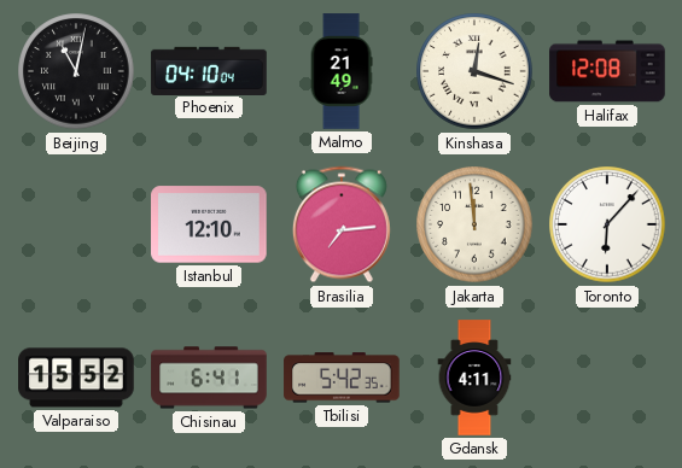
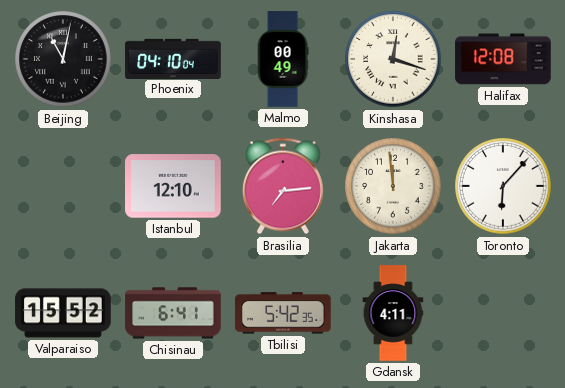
Malmo: 21:49 -> 00:49
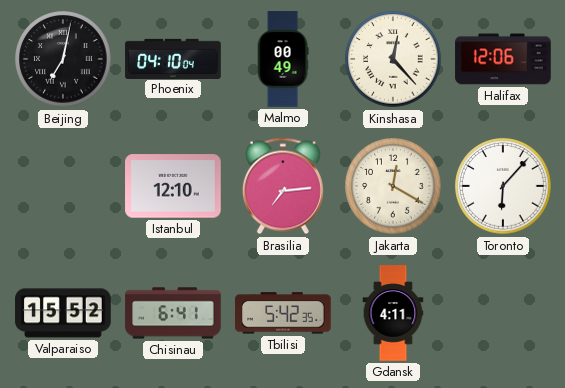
Beijing: 11:02 -> 7:02
Kinshasa: 12:18 -> 12:23
Halifax: 12:08 -> 12:06
Jakarta: 11:59 -> 12:20
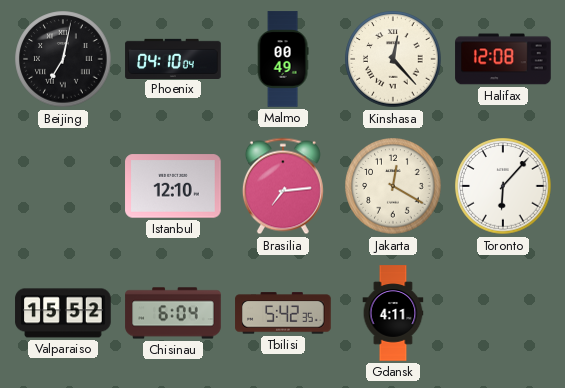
Halifax: 12:06 -> 12:08
Chisinau: 6:41 -> 6:04
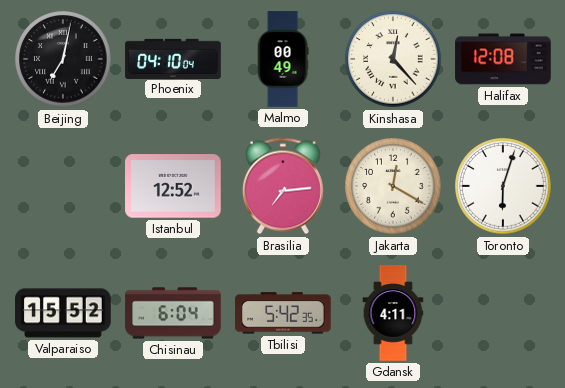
Istanbul: 12:10 -> 12:52
Toronto: 6:07 -> 6:03
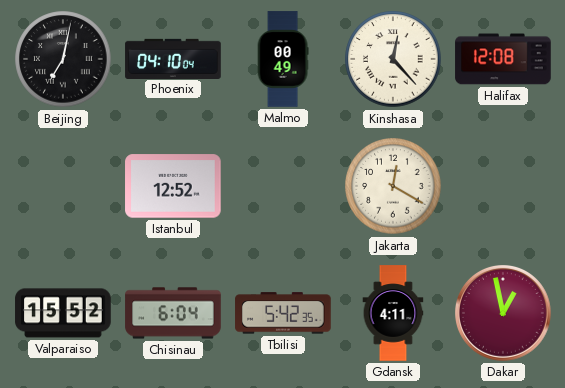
Brasilia: 7:14 -> none
Toronto: 6:03 -> none
Dakar: none -> 12:58
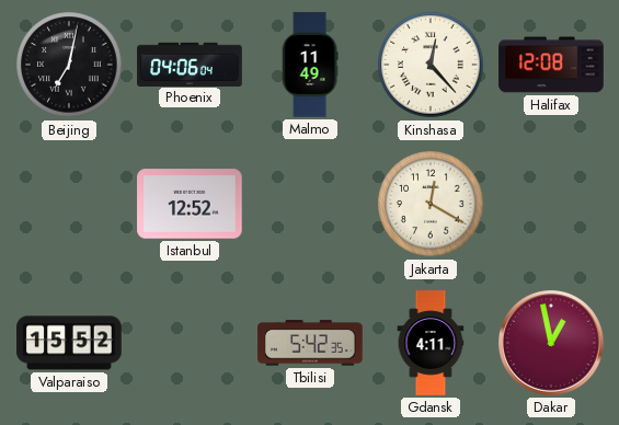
Phoenix: 04:10 -> 04:06
Malmo: 00:49 -> 11:49
Chisinau: 6:04 -> none
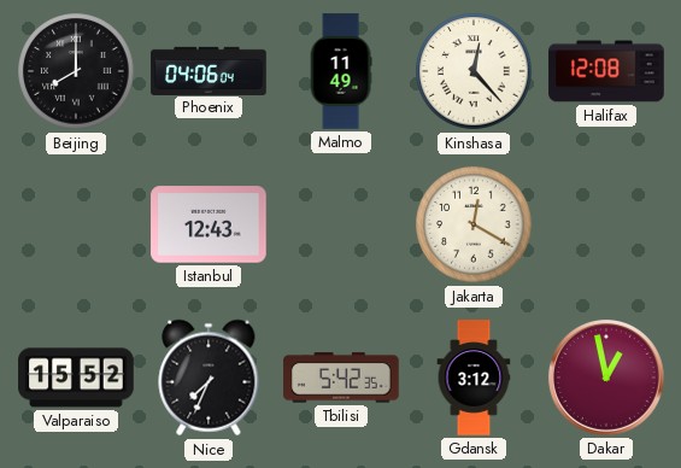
Beijing: 7:02 -> 8:00
Istanbul: 12:52 -> 12:43
Nice: none -> 7:34
Gdansk: 4:11 -> 3:12
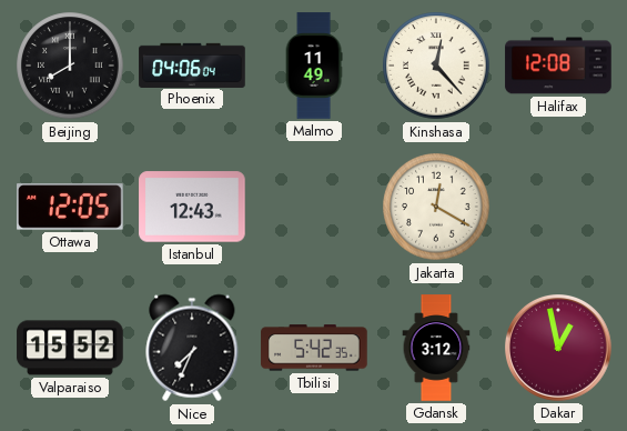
Ottawa: none -> 12:05
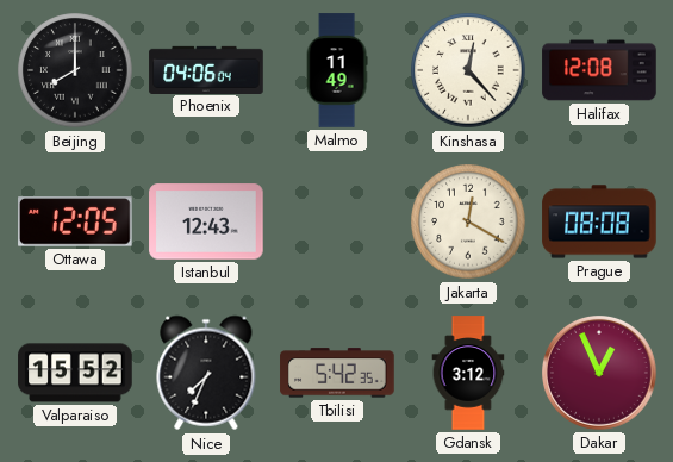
Prague: none -> 08:08
Dakar: 12:58 -> 12:56
